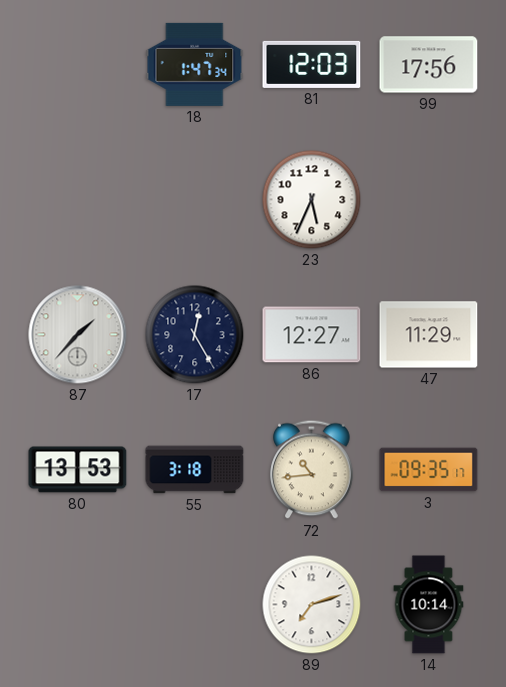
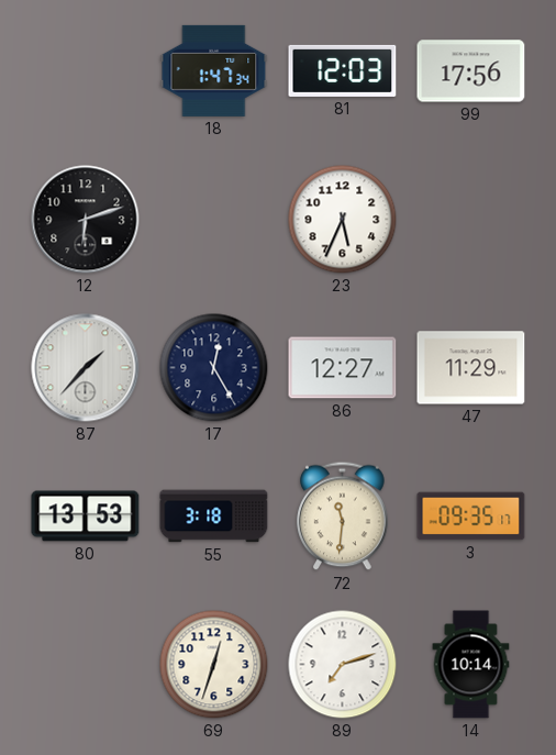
12: none -> 6:12
72: 10:44 -> 11:31
69: none -> 12:33
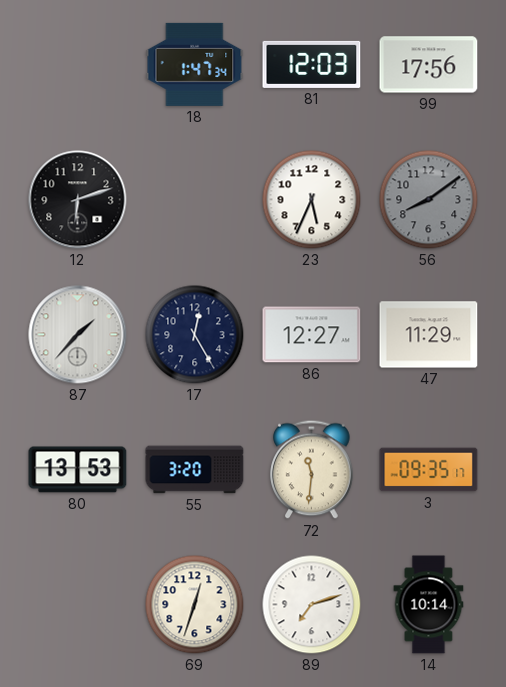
56: none -> 8:09
55: 3:18 -> 3:20
